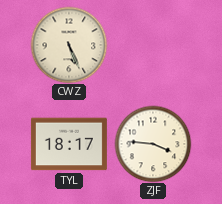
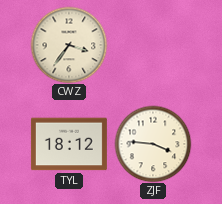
CWZ: 5:26 -> 3:36
TYL: 18:17 -> 18:12
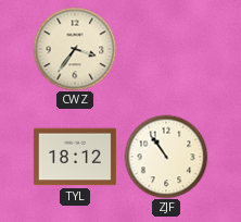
ZJF: 3:46 -> 10:54
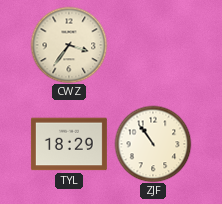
TYL: 18:12 -> 18:29
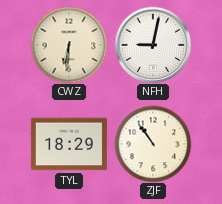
CWZ: 3:36 -> 6:31
NFH: none -> 9:02
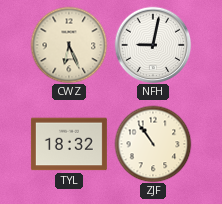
CWZ: 6:31 -> 6:26
TYL: 18:29 -> 18:32
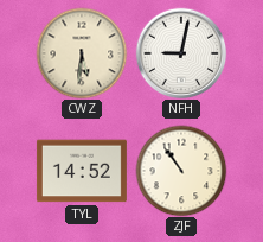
CWZ: 6:26 -> 5:31
TYL: 18:32 -> 14:52
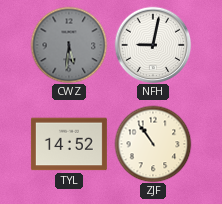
CWZ dial: cream -> grey
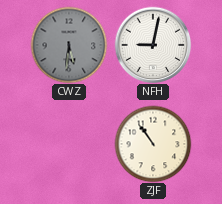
TYL: 14:52 -> none
